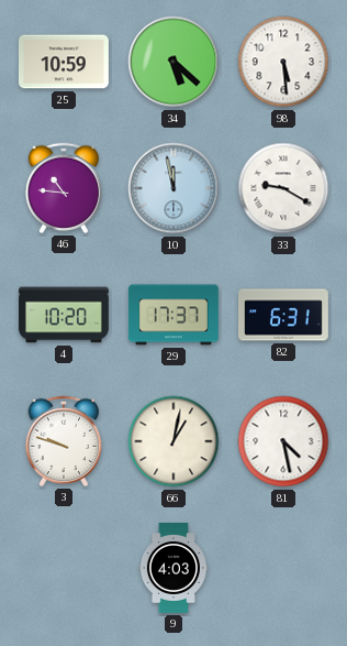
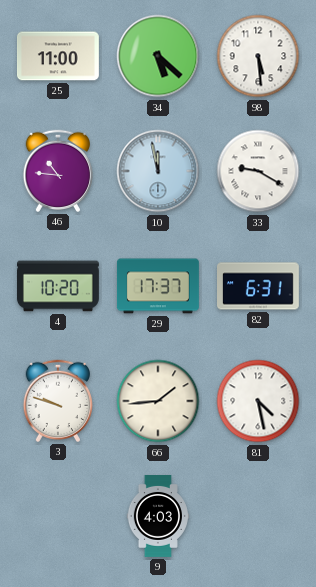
25: 10:59 -> 11:00
66: 1:02 -> 1:44
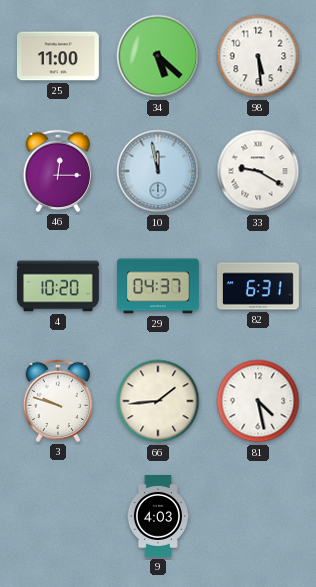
46: 10:46 -> 12:15
29: 17:37 -> 04:37
